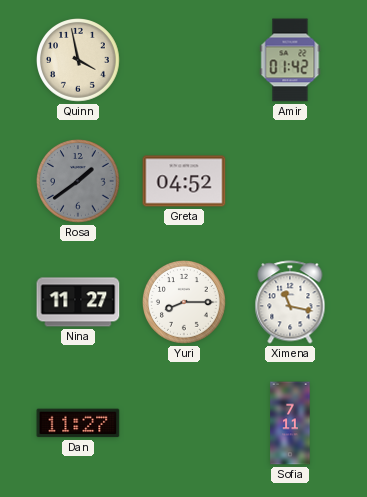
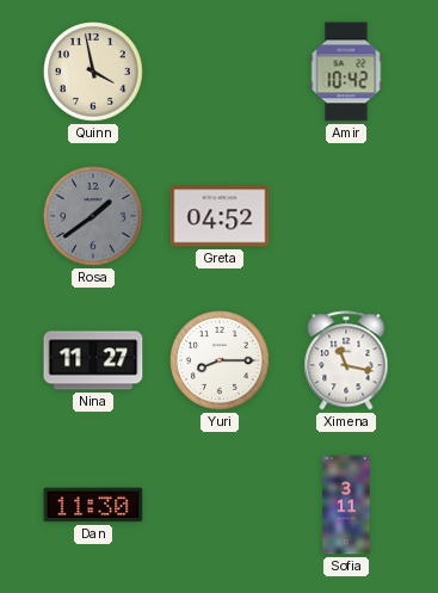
Amir: 01:42 -> 10:42
Dan: 11:27 -> 11:30
Sofia: 7:11 -> 3:11
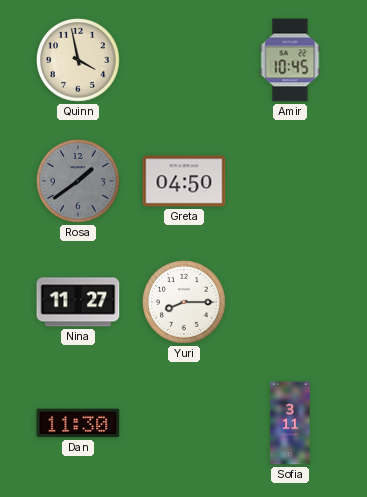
Amir: 10:42 -> 10:45
Greta: 04:52 -> 04:50
Ximena: 11:17 -> none
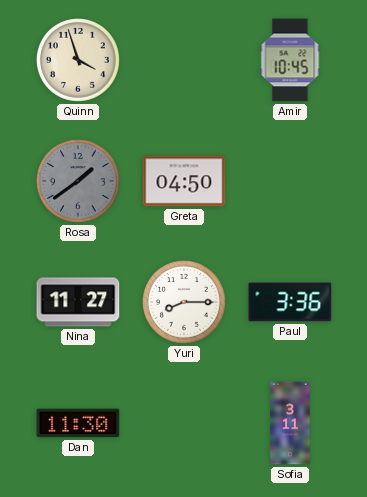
Quinn: 3:58 -> 3:57
Paul: none -> 3:36
